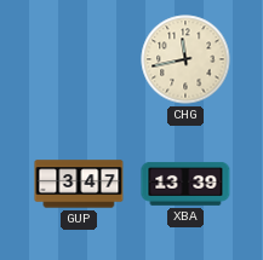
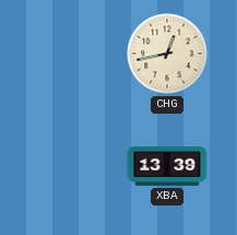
CHG: 11:43 -> 12:43
GUP: 3:47 -> none
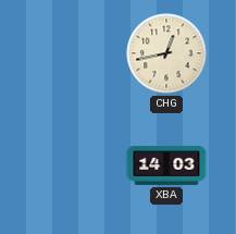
XBA: 13:39 -> 14:03
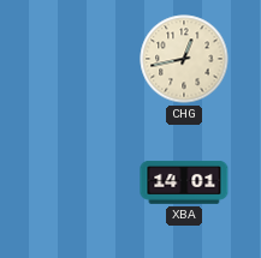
XBA: 14:03 -> 14:01
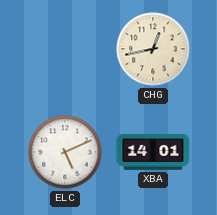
ELC: none -> 5:11
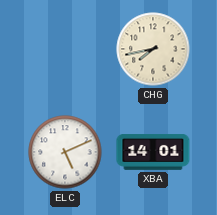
CHG: 12:43 -> 7:43
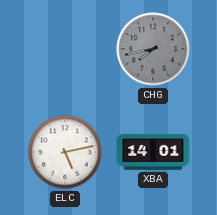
CHG dial: cream -> grey
ELC: 5:11 -> 5:13
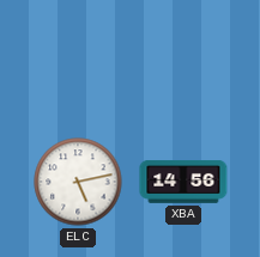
CHG: 7:43 -> none
XBA: 14:01 -> 14:56
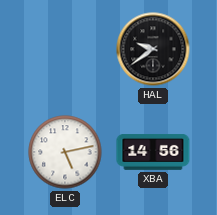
HAL: none -> 9:39
